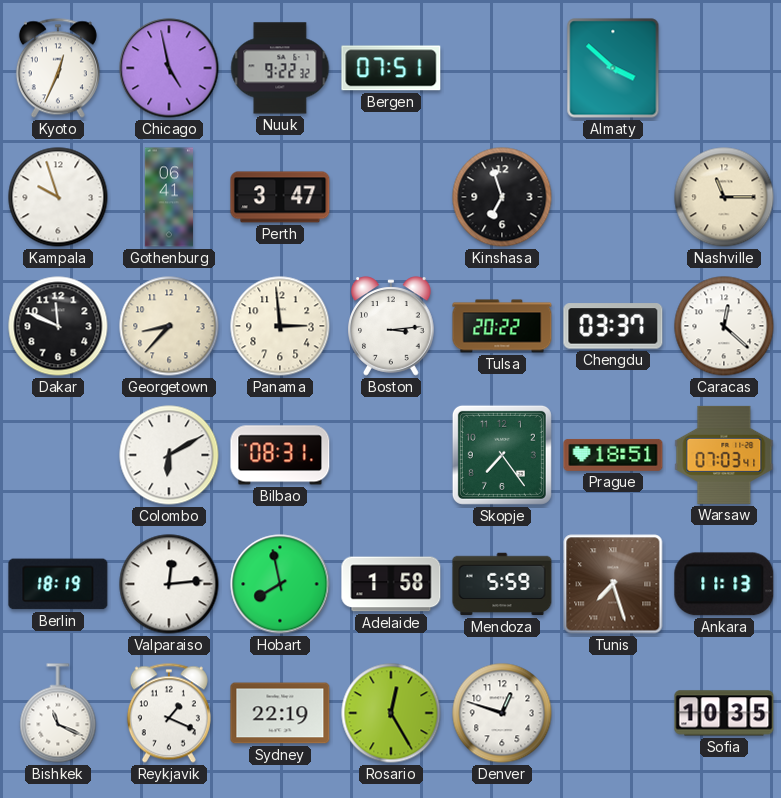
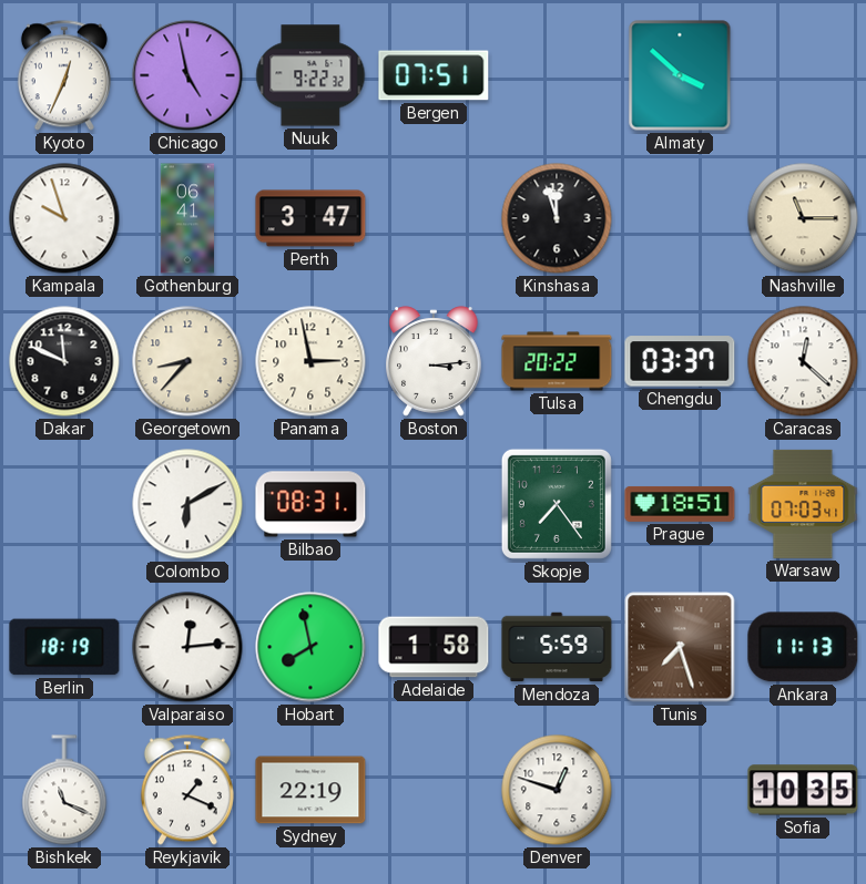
Kinshasa: 6:57 -> 11:57
Panama: 2:59 -> 2:58
Rosario: 12:25 -> none
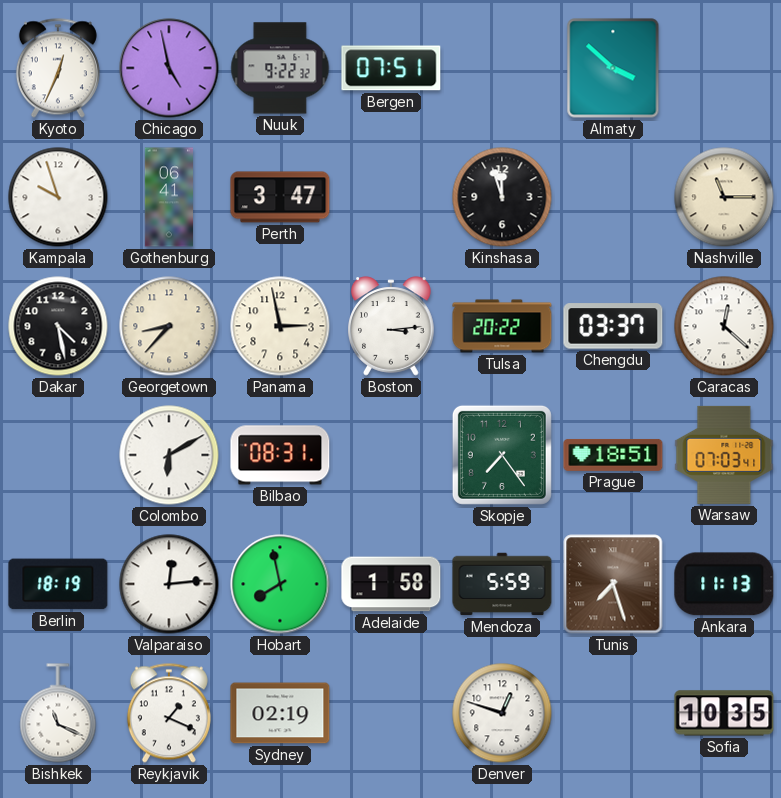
Dakar: 11:49 -> 4:28
Sydney: 22:19 -> 02:19
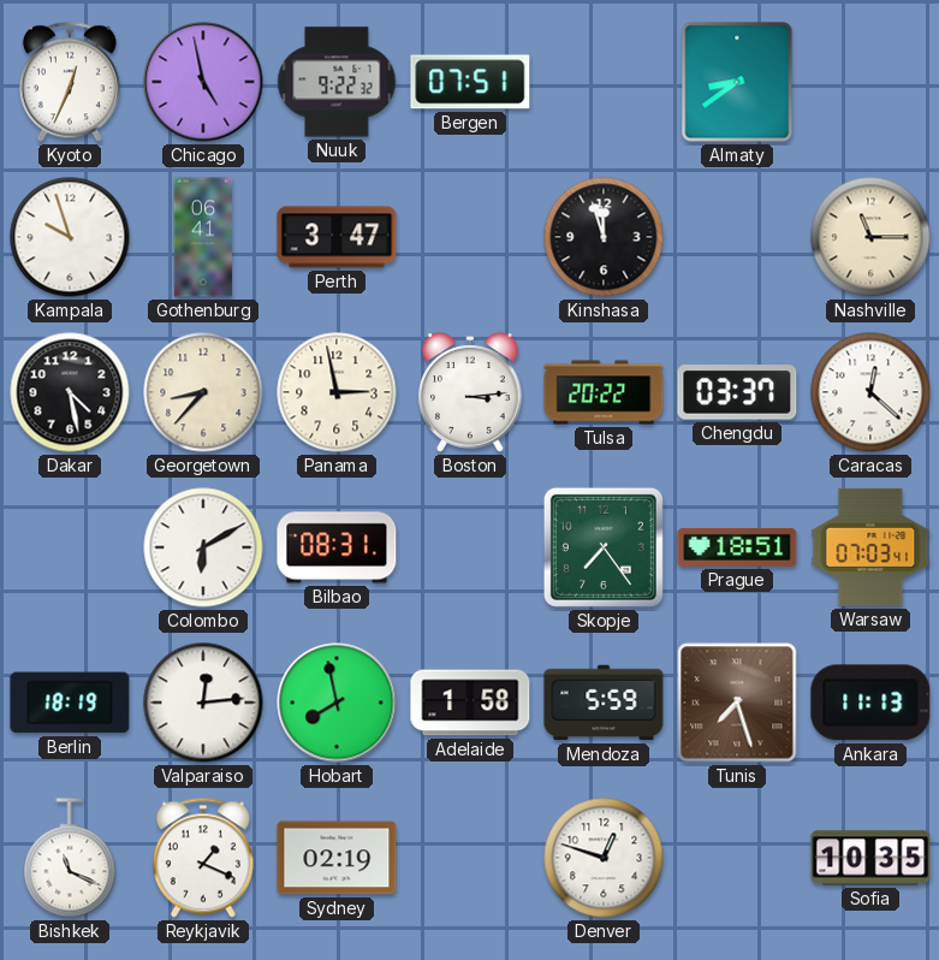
Almaty: 3:52 -> 8:39
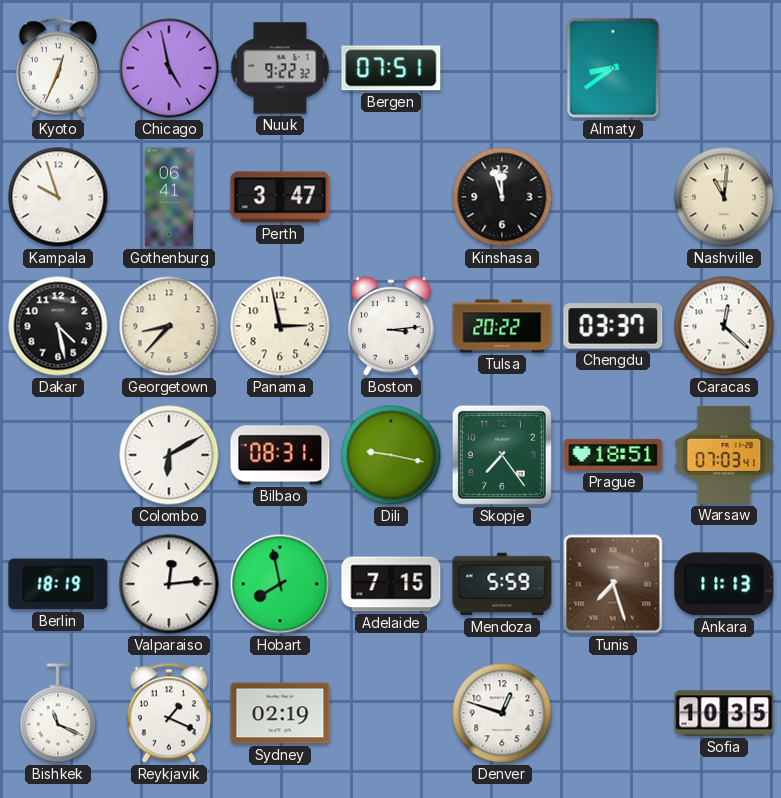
Nashville: 11:15 -> 11:01
Dili: none -> 9:17
Adelaide: 1:58 -> 7:15
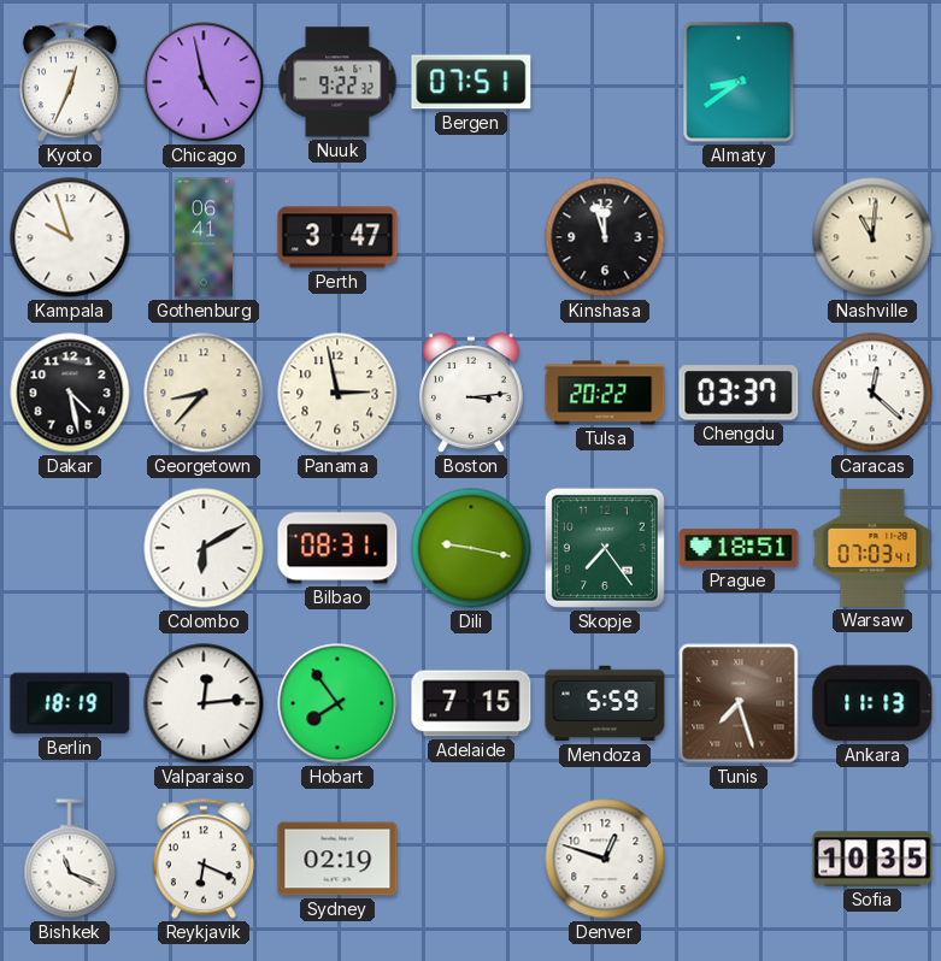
Hobart: 7:58 -> 7:54
Reykjavik: 1:19 -> 6:19
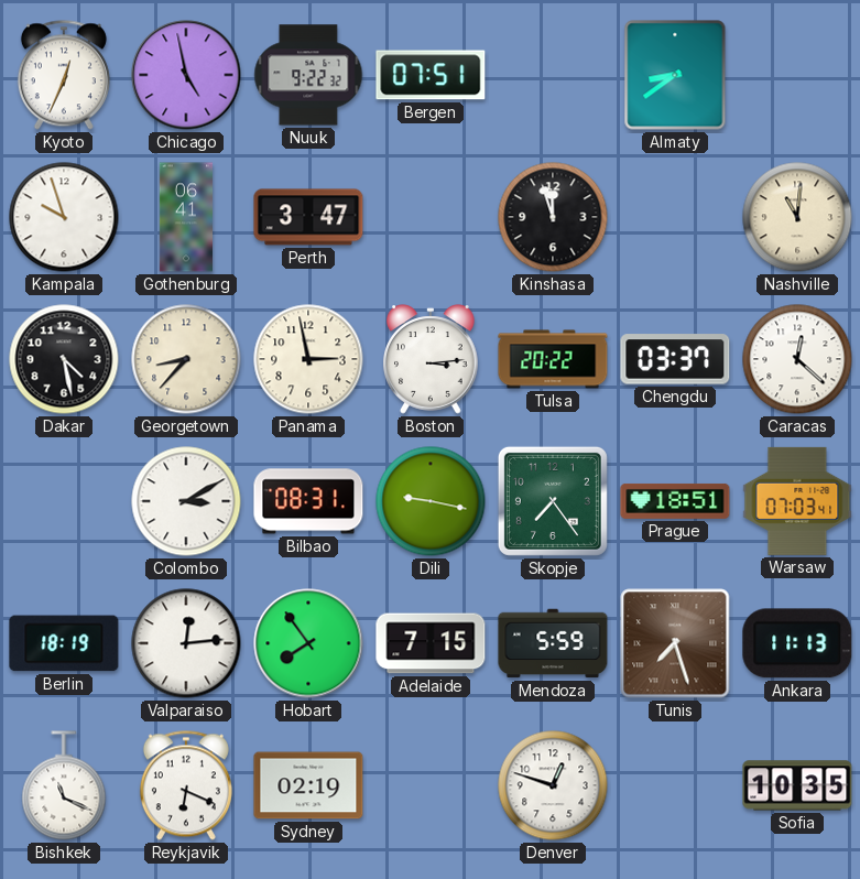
Colombo: 6:10 -> 3:10
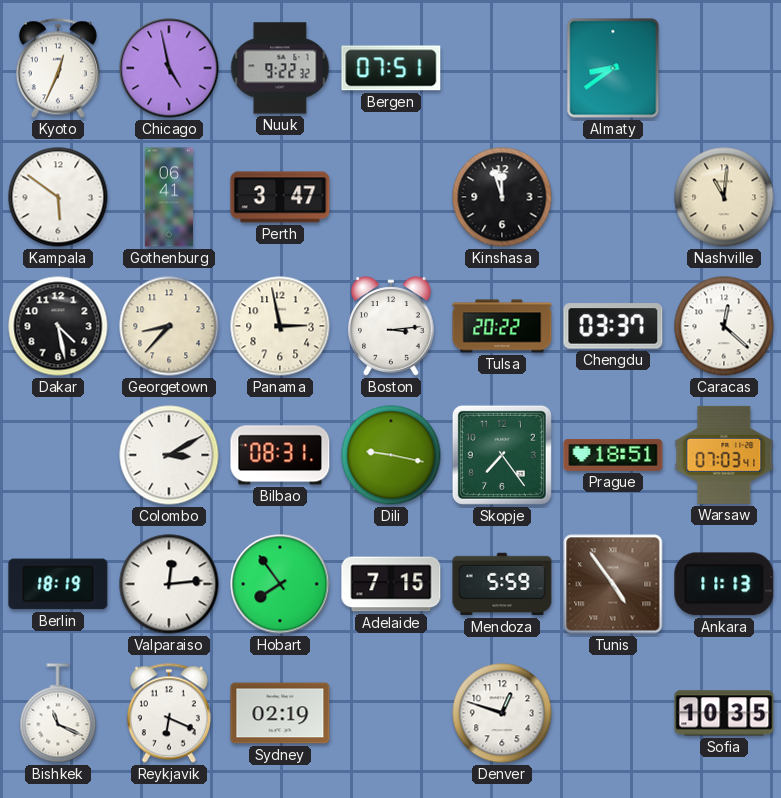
Kampala: 9:57 -> 5:51
Tunis: 7:27 -> 4:54
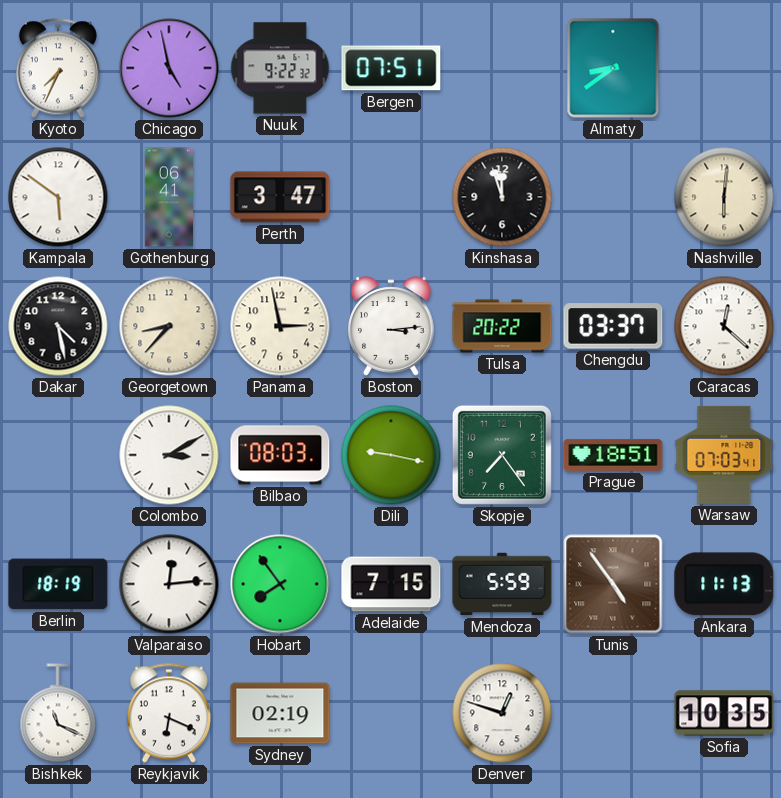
Kyoto: 12:34 -> 7:34
Nashville: 11:01 -> 6:01
Bilbao: 08:31 -> 08:03
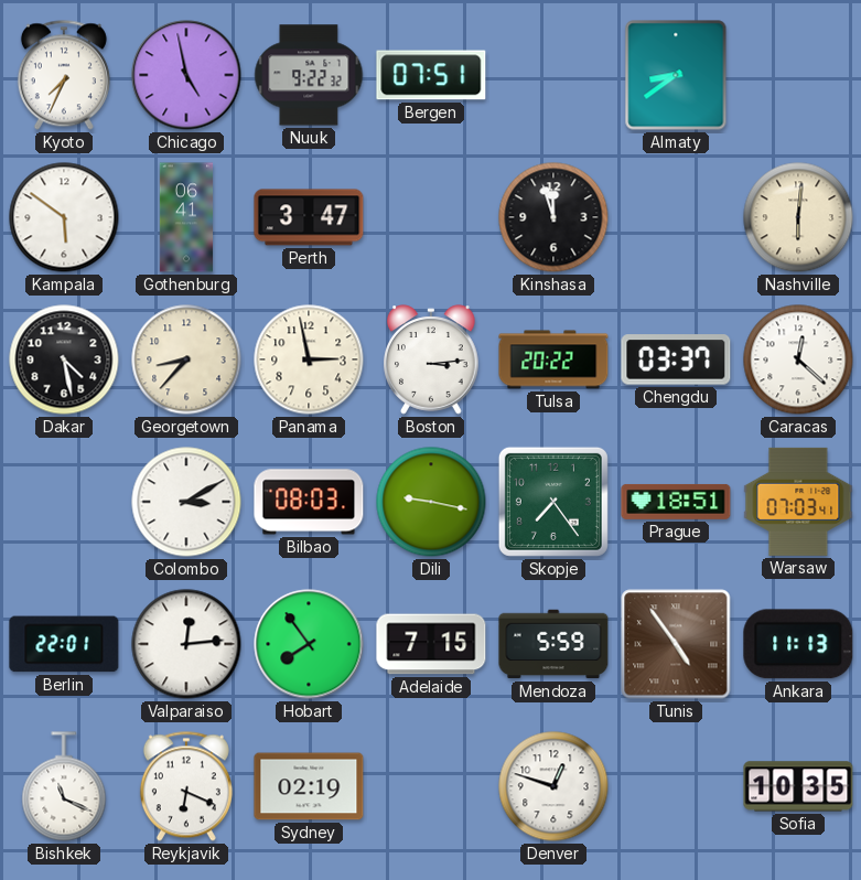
Berlin: 18:19 -> 22:01
